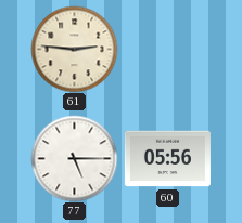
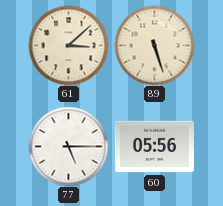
61: 2:46 -> 3:08
89: none -> 5:27
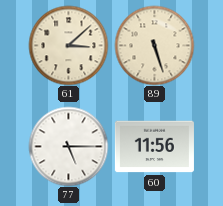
60: 05:56 -> 11:56
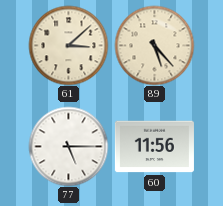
89: 5:27 -> 5:23
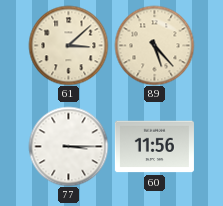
77: 5:15 -> 3:15
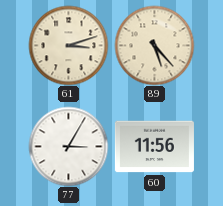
61: 3:08 -> 3:12
77: 3:15 -> 3:05
